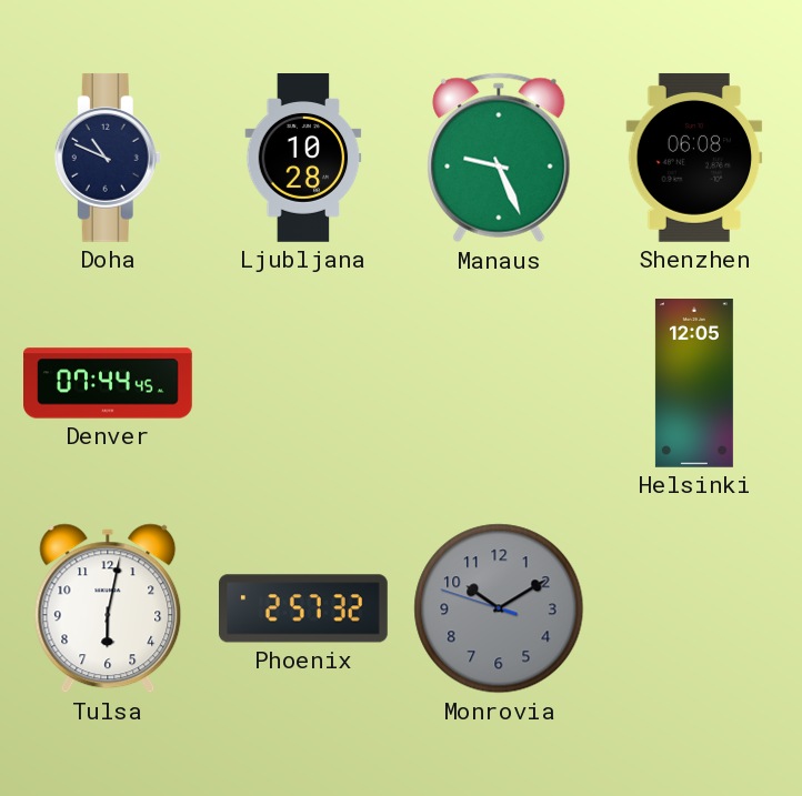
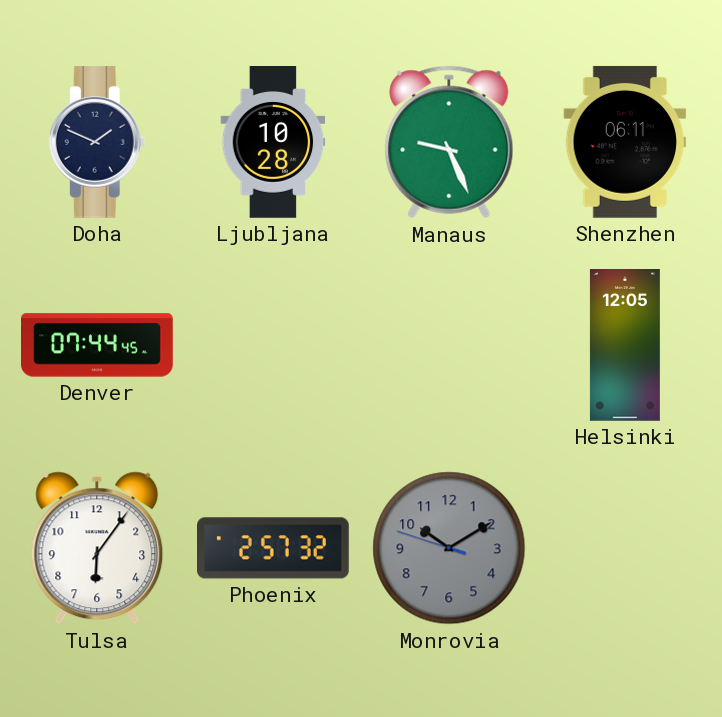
Doha: 10:49 -> 1:49
Shenzhen: 06:08 -> 06:11
Tulsa: 6:02 -> 6:06
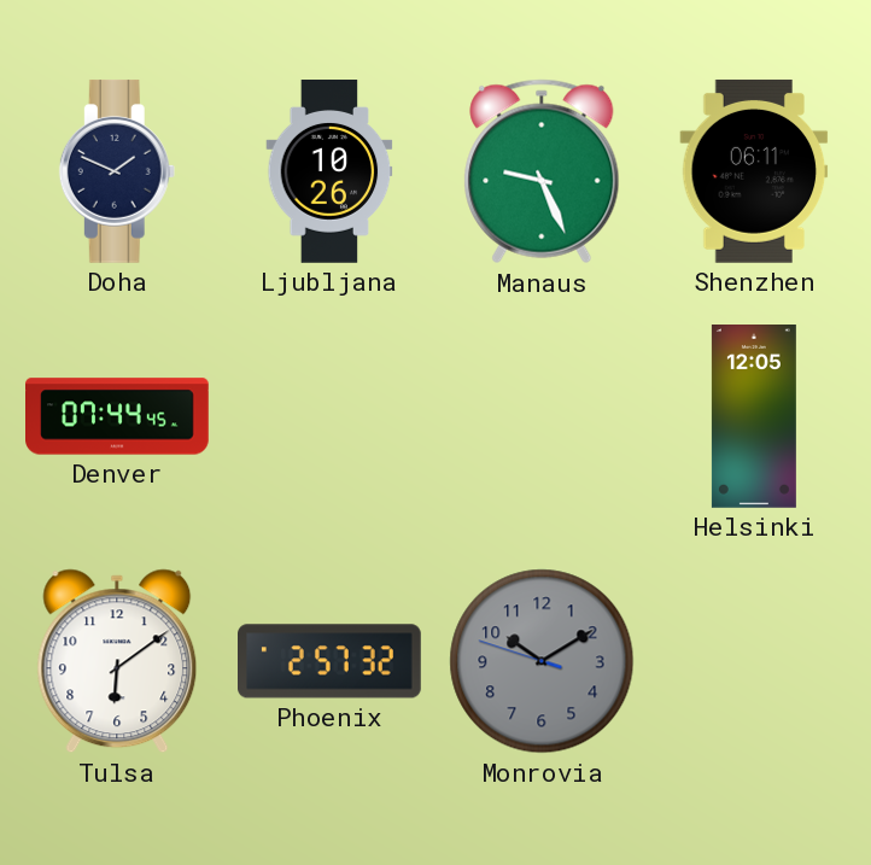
Ljubljana: 10:28 -> 10:26
Tulsa: 6:06 -> 6:09
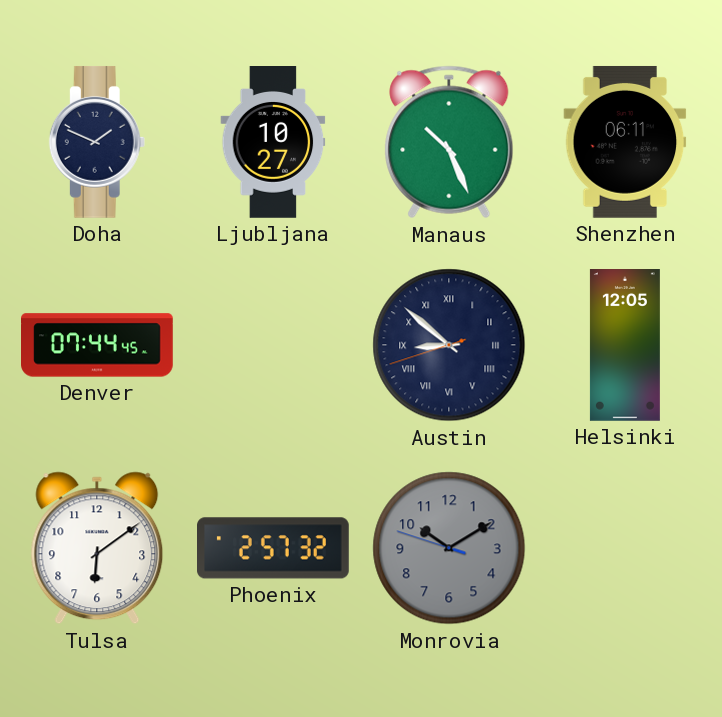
Ljubljana: 10:26 -> 10:27
Manaus: 9:26 -> 10:26
Austin: none -> 8:51
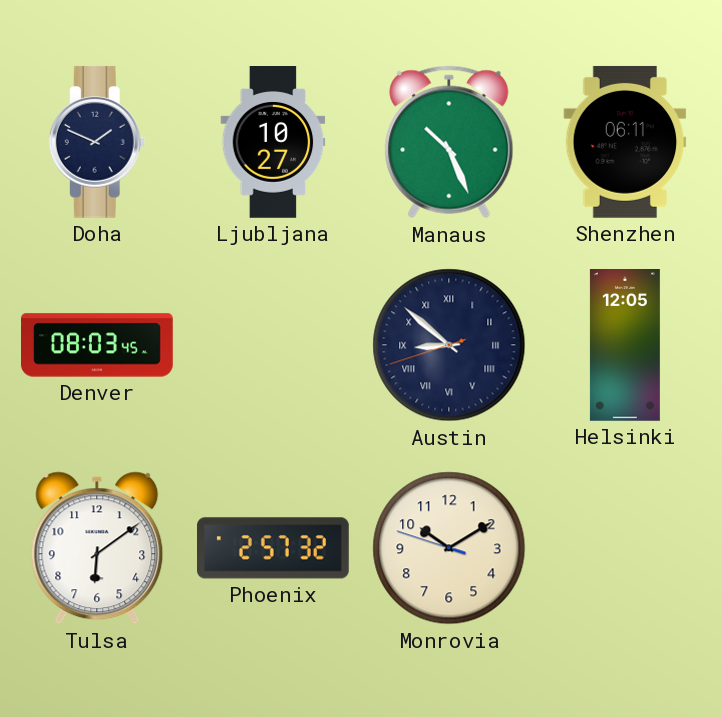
Denver: 07:44 -> 08:03
Monrovia dial: grey -> cream
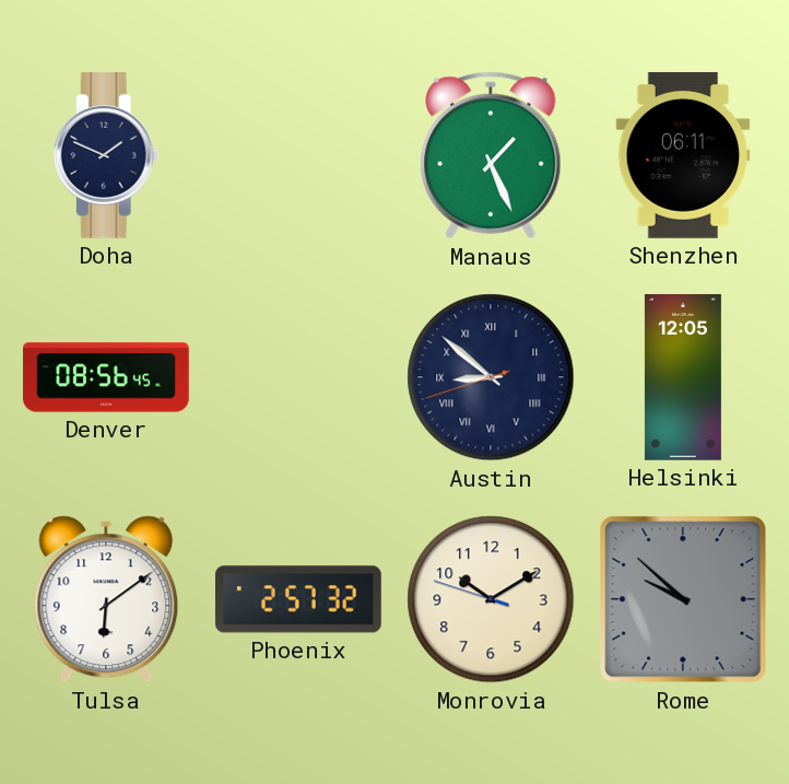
Ljubljana: 10:27 -> none
Manaus: 10:26 -> 1:26
Denver: 08:03 -> 08:56
Rome: none -> 9:52
